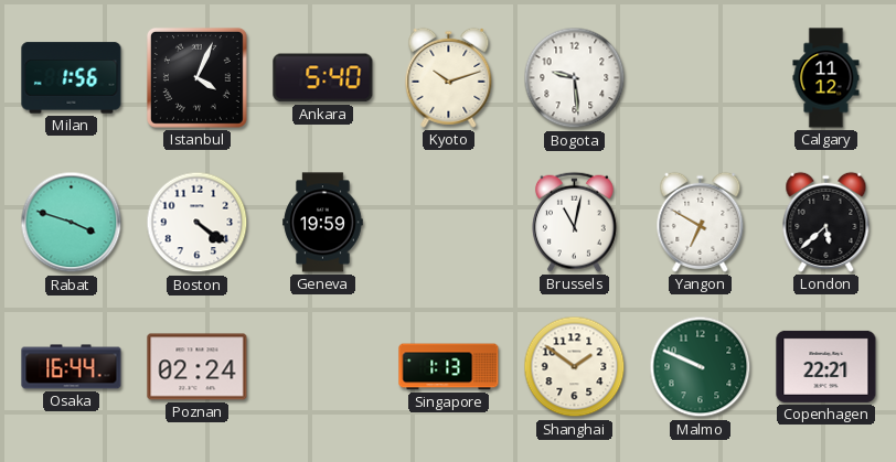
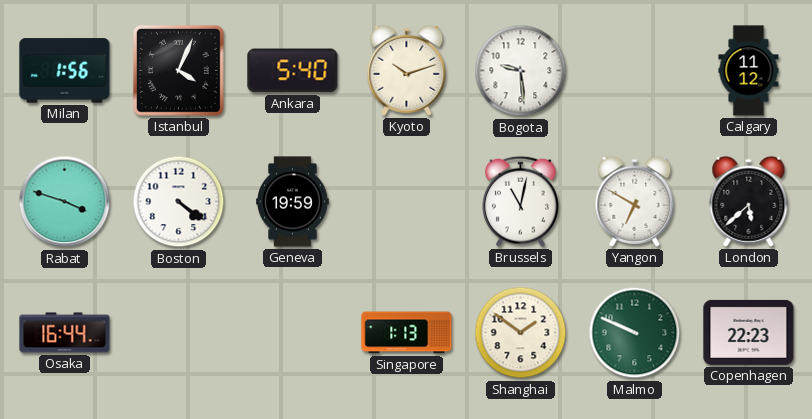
Poznan: 02:24 -> none
Copenhagen: 22:21 -> 22:23
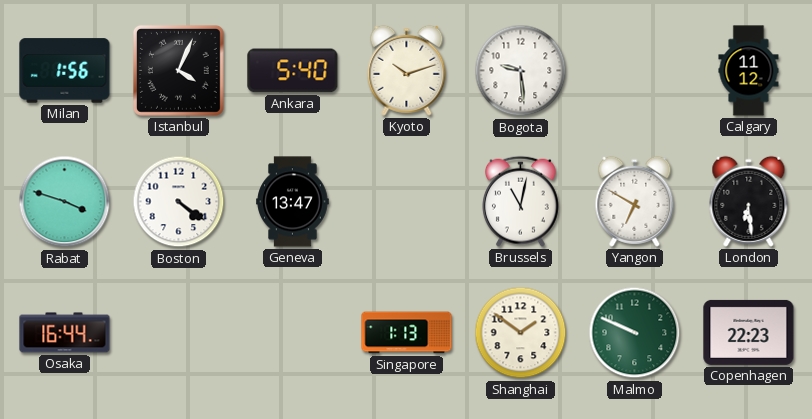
Geneva: 19:59 -> 13:47
London: 5:38 -> 6:29
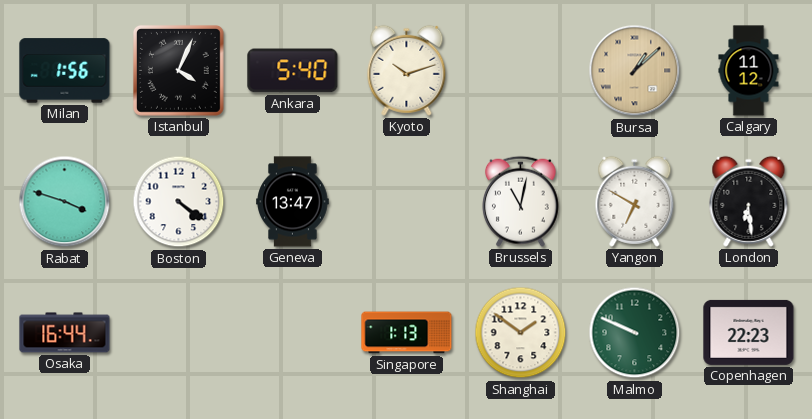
Bogota: 9:29 -> none
Bursa: none -> 1:08
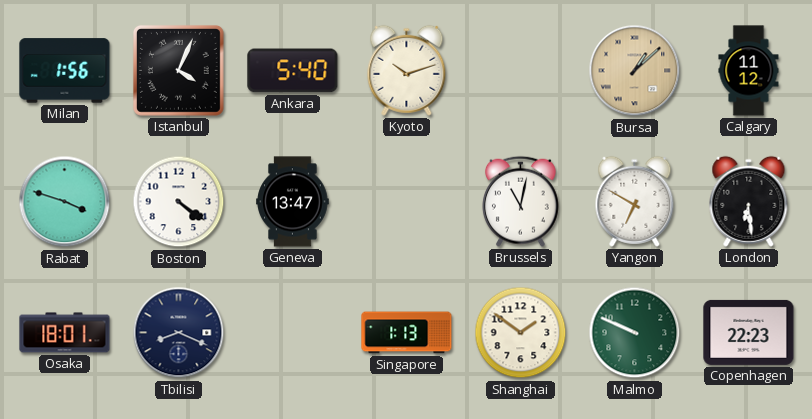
Osaka: 16:44 -> 18:01
Tbilisi: none -> 8:19
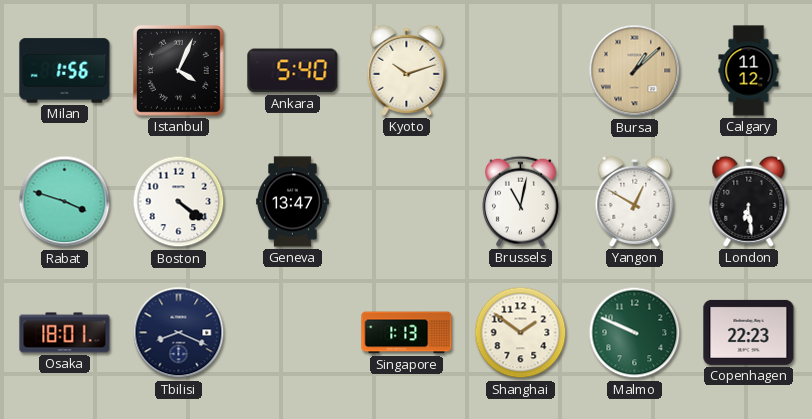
Yangon: 6:50 -> 12:50
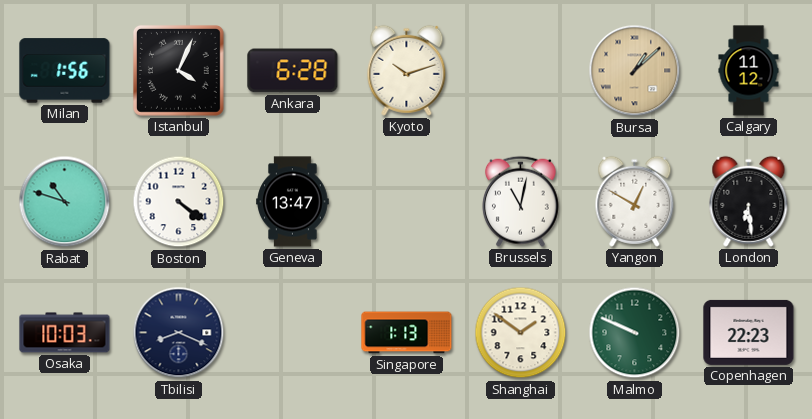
Ankara: 5:40 -> 6:28
Rabat: 3:48 -> 10:48
Osaka: 18:01 -> 10:03
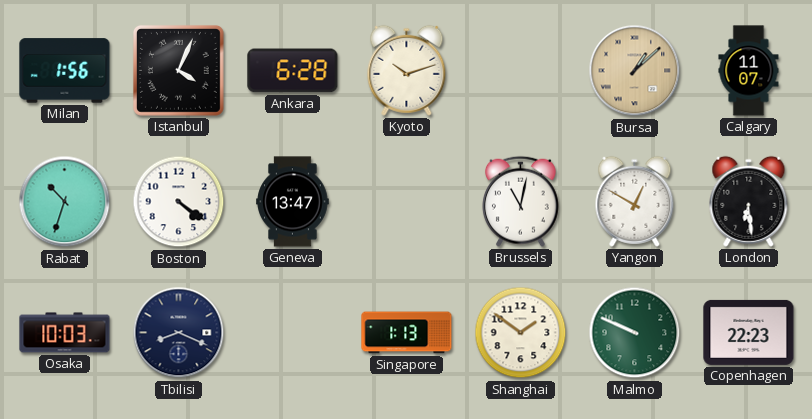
Calgary: 11:12 -> 11:07
Rabat: 10:48 -> 10:33
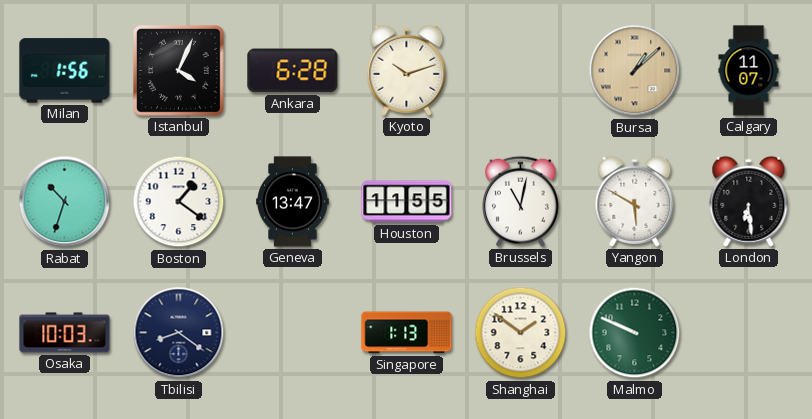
Boston: 4:21 -> 1:21
Houston: none -> 11:55
Yangon: 12:50 -> 5:50
Tbilisi: 8:19 -> 8:21
Copenhagen: 22:23 -> none
